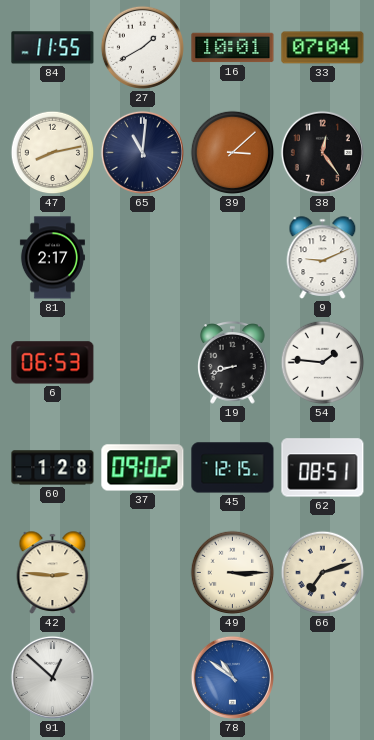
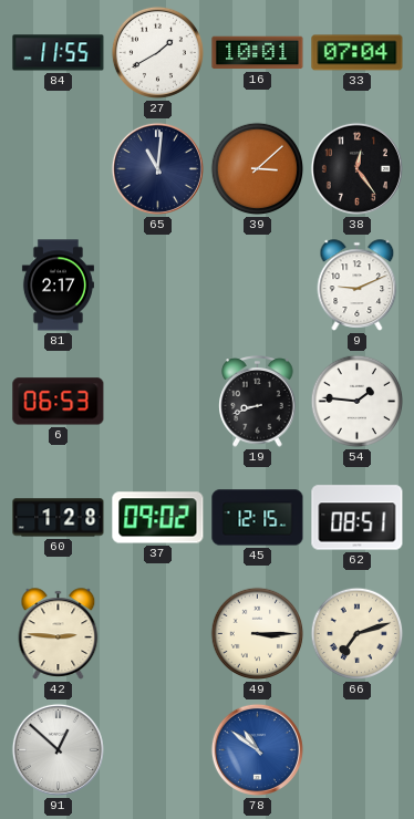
47: 8:13 -> none
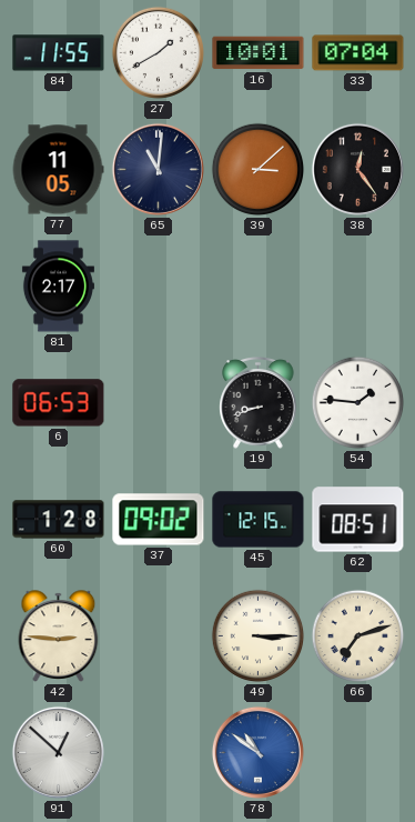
77: none -> 11:05
9: 9:11 -> none
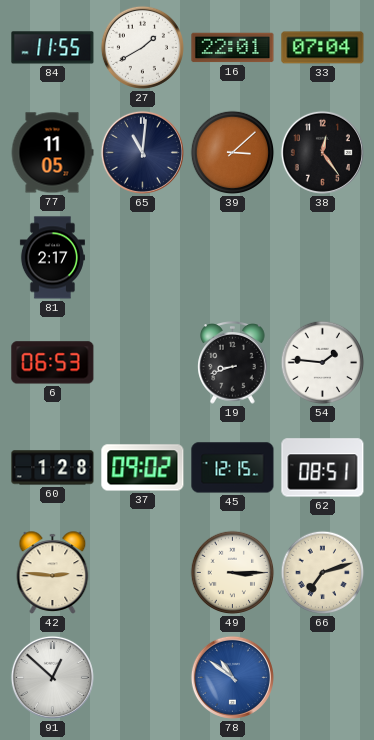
16: 10:01 -> 22:01
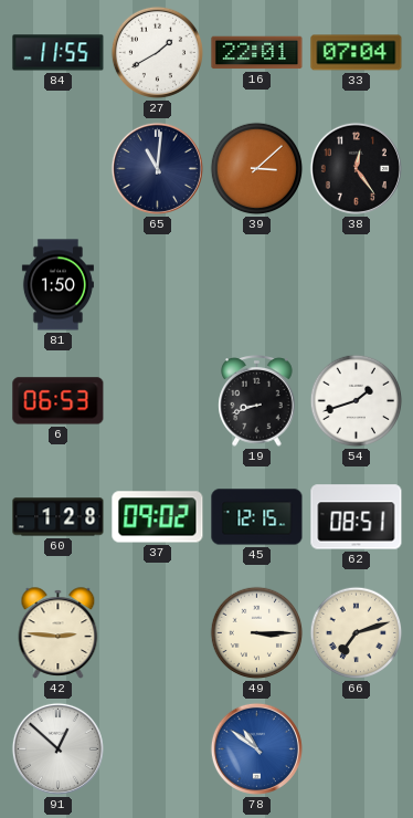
77: 11:05 -> none
81: 2:17 -> 1:50
54: 1:46 -> 1:42
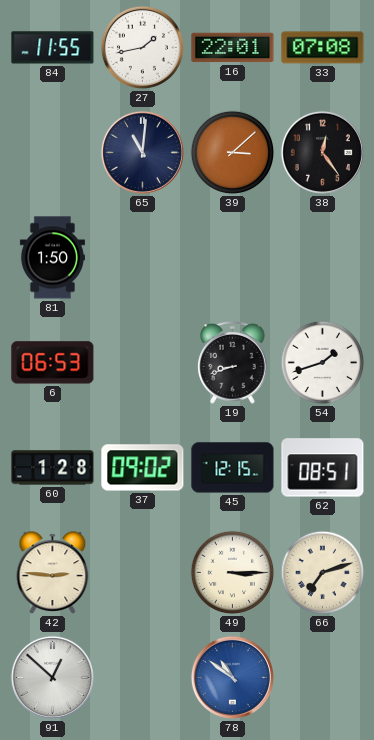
27: 1:40 -> 1:43
33: 07:04 -> 07:08
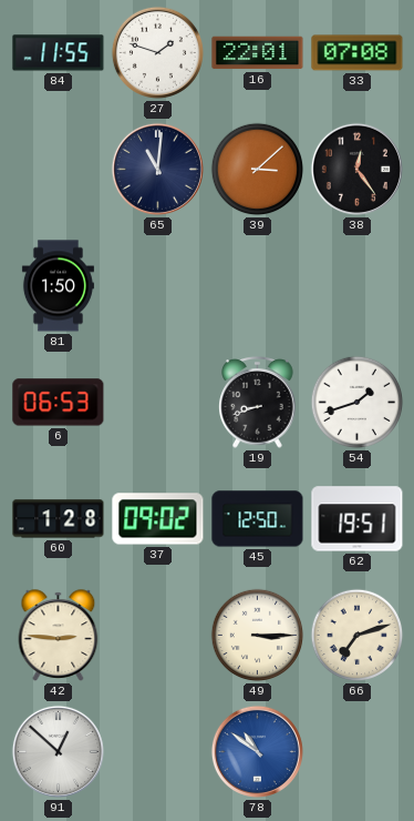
27: 1:43 -> 1:48
45: 12:15 -> 12:50
62: 08:51 -> 19:51
